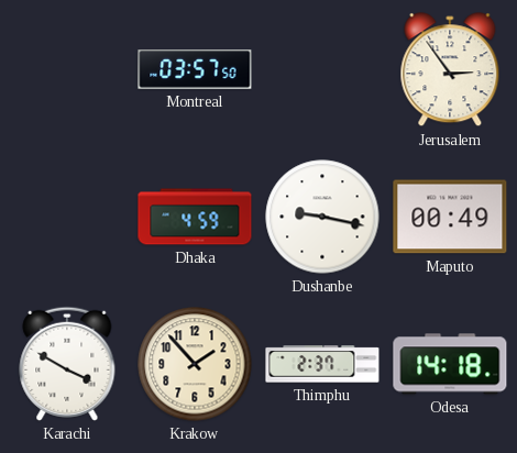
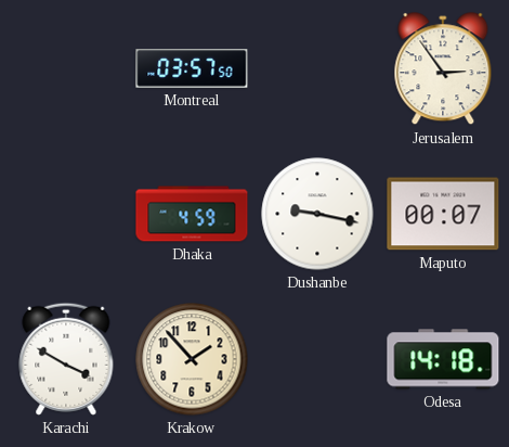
Maputo: 00:49 -> 00:07
Thimphu: 2:37 -> none
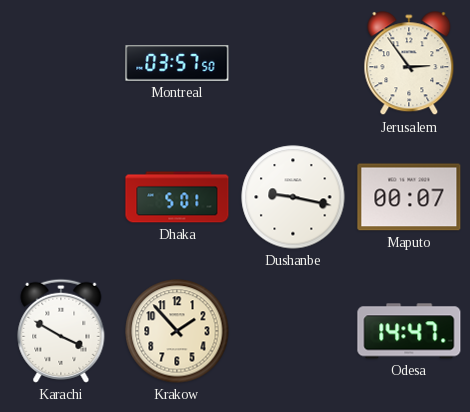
Dhaka: 4:59 -> 5:01
Odesa: 14:18 -> 14:47
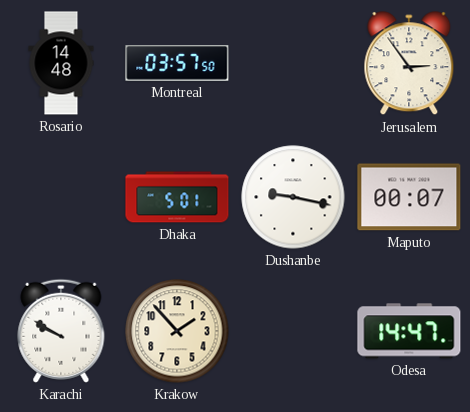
Rosario: none -> 14:48
Karachi: 3:50 -> 9:50
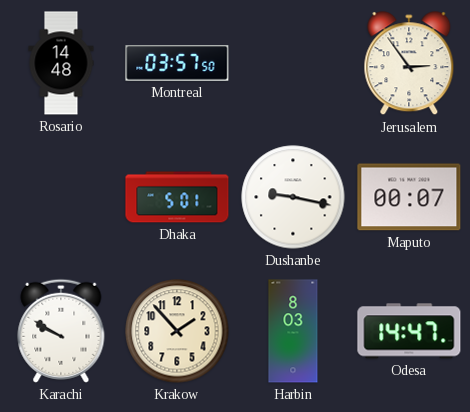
Harbin: none -> 8:03
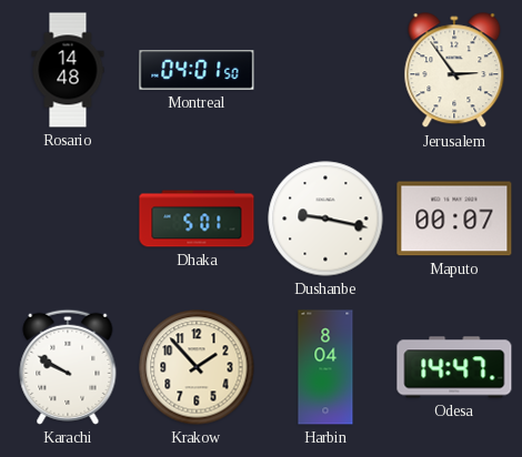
Montreal: 03:57 -> 04:01
Harbin: 8:03 -> 8:04
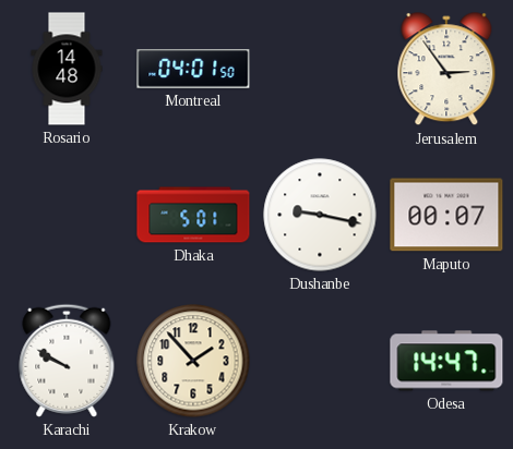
Harbin: 8:04 -> none
